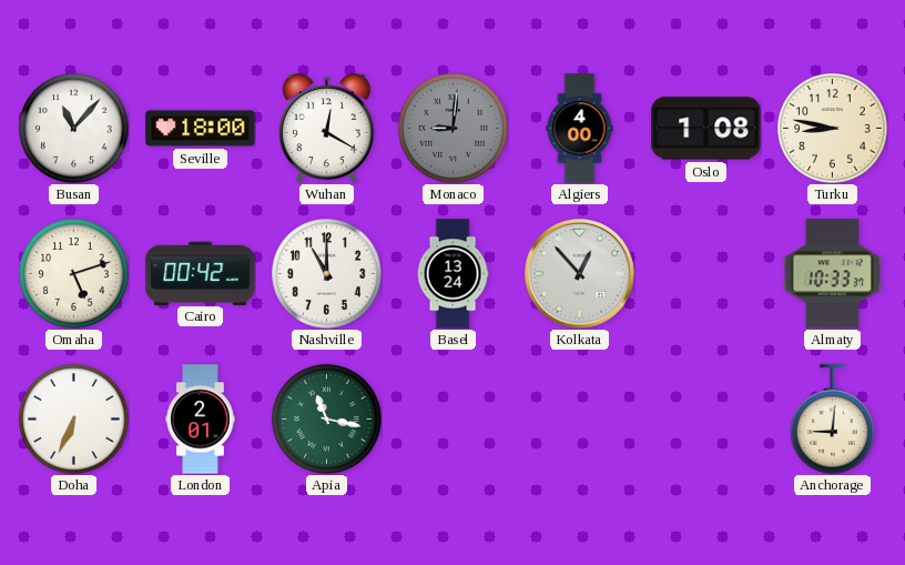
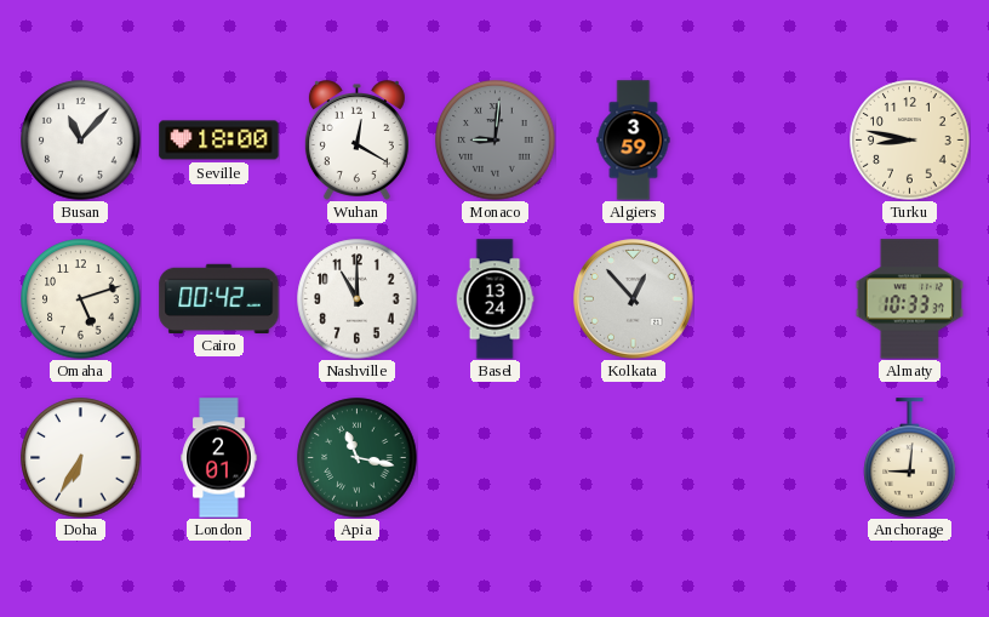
Algiers: 4:00 -> 3:59
Oslo: 1:08 -> none
Doha: 6:34 -> 6:35
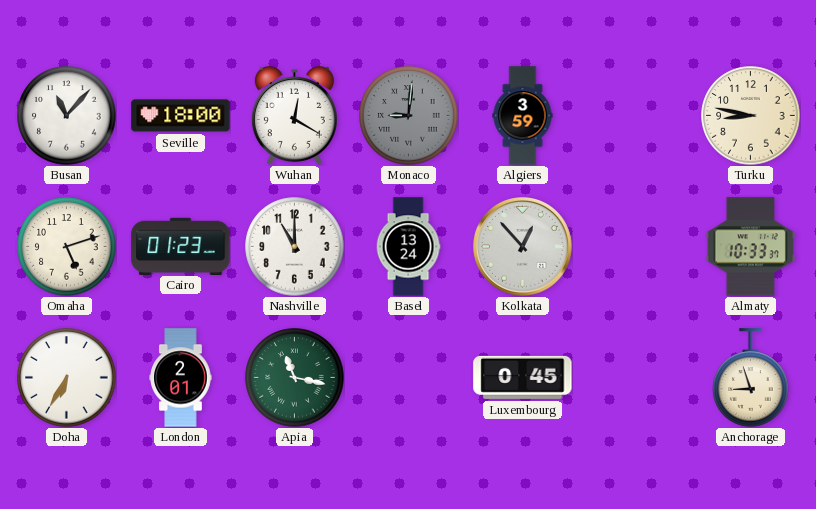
Cairo: 00:42 -> 01:23
Luxembourg: none -> 0:45
Anchorage: 9:01 -> 8:57
